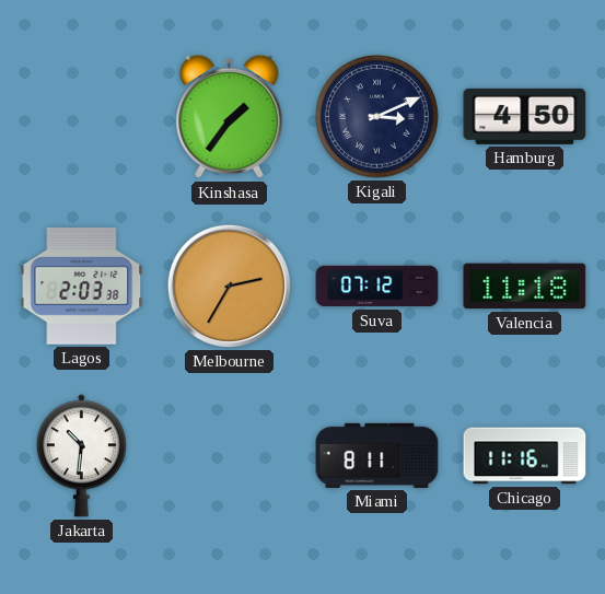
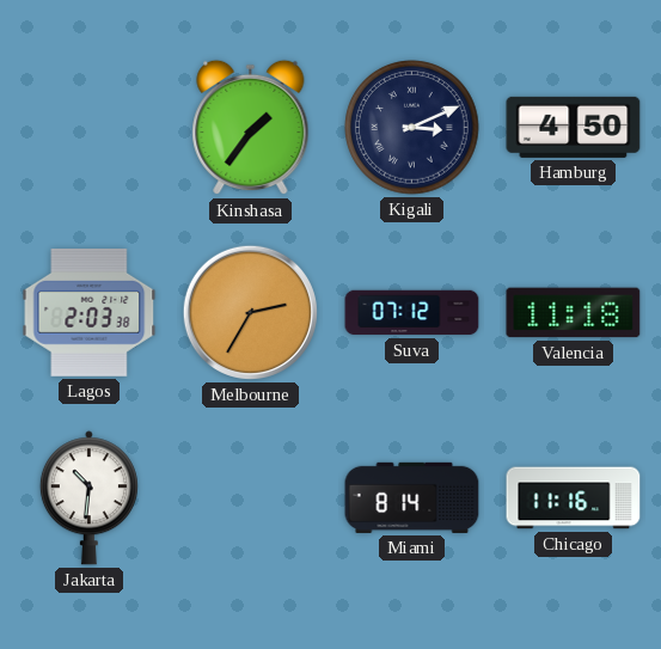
Miami: 8:11 -> 8:14
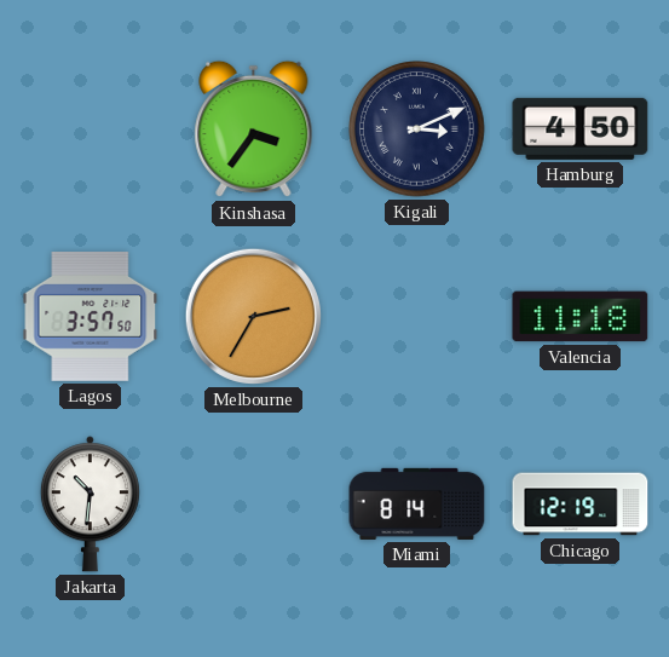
Kinshasa: 1:36 -> 3:36
Lagos: 2:03 -> 3:57
Suva: 07:12 -> none
Chicago: 11:16 -> 12:19
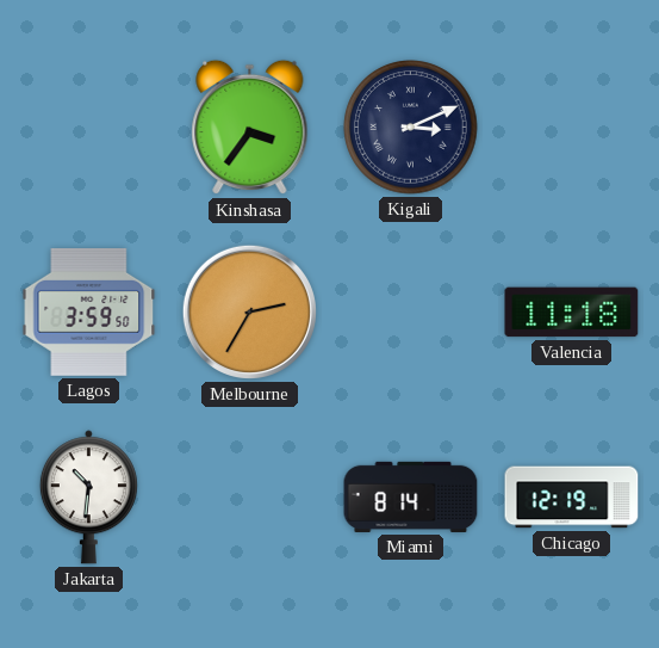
Hamburg: 4:50 -> none
Lagos: 3:57 -> 3:59
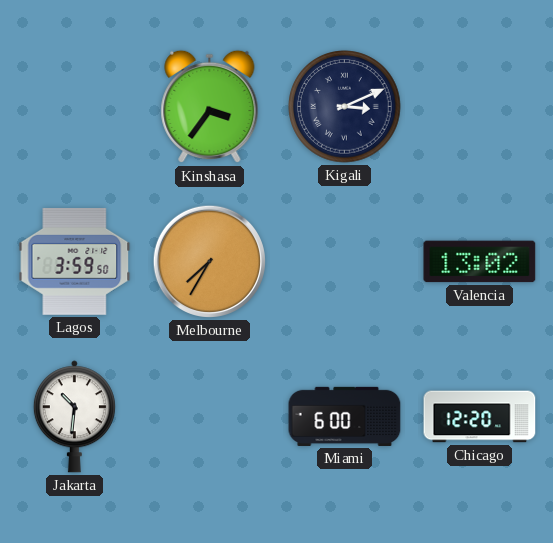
Melbourne: 2:35 -> 7:35
Valencia: 11:18 -> 13:02
Miami: 8:14 -> 6:00
Chicago: 12:19 -> 12:20
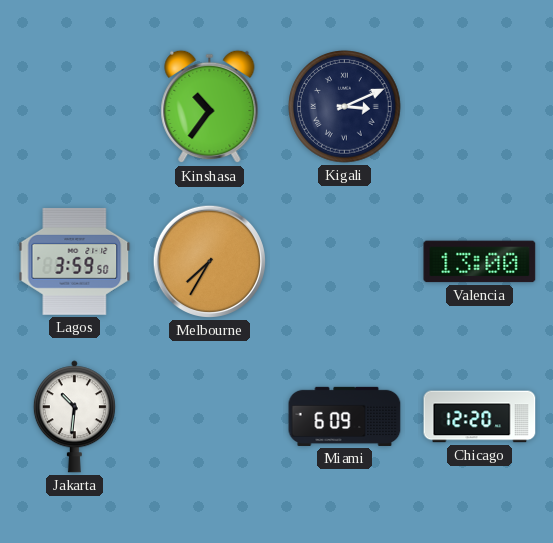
Kinshasa: 3:36 -> 10:36
Valencia: 13:02 -> 13:00
Miami: 6:00 -> 6:09
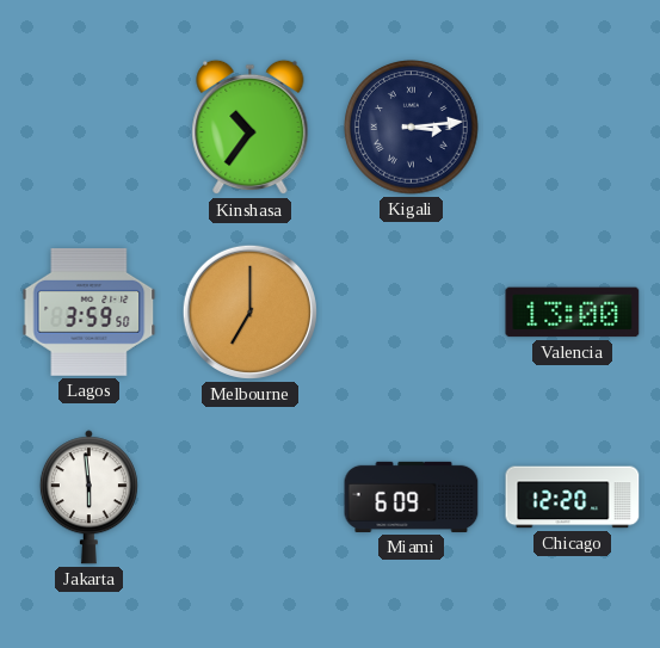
Kigali: 3:11 -> 3:14
Melbourne: 7:35 -> 7:00
Jakarta: 10:31 -> 5:59
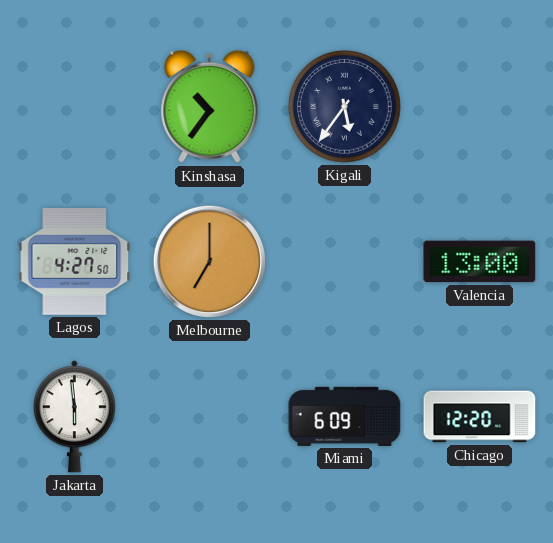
Kigali: 3:14 -> 5:36
Lagos: 3:59 -> 4:27
